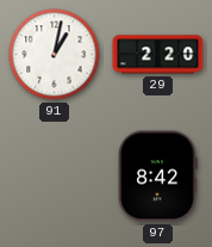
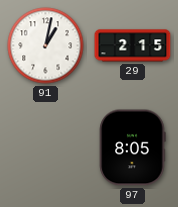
29: 2:20 -> 2:15
97: 8:42 -> 8:05
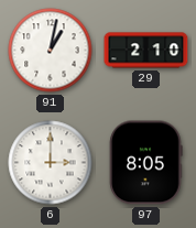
29: 2:15 -> 2:10
6: none -> 3:00
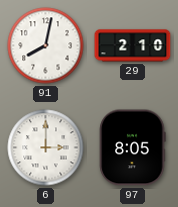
91: 1:02 -> 8:02
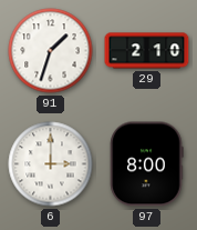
91: 8:02 -> 1:33
97: 8:05 -> 8:00
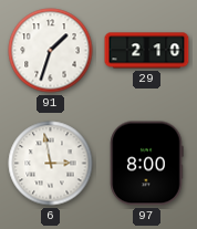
6: 3:00 -> 2:58
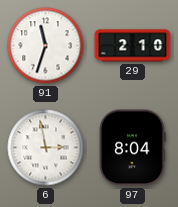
91: 1:33 -> 11:33
97: 8:00 -> 8:04
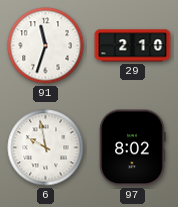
6: 2:58 -> 9:58
97: 8:04 -> 8:02
